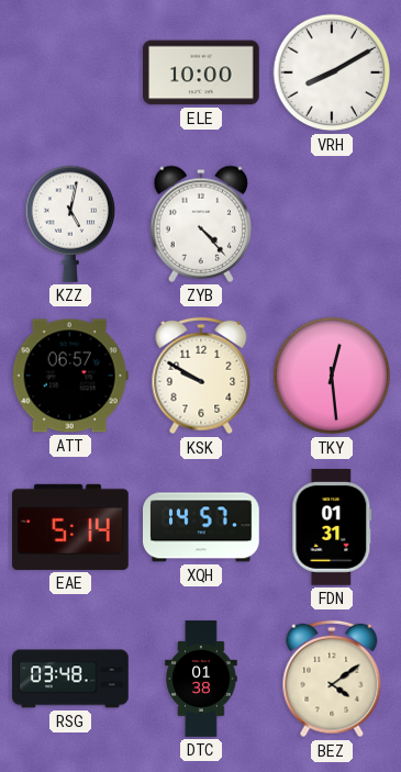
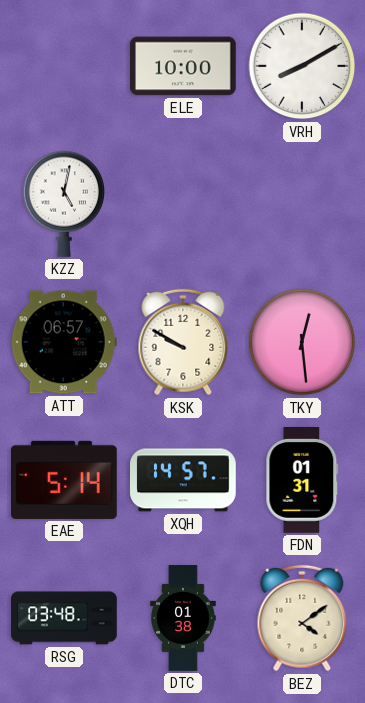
ZYB: 4:23 -> none
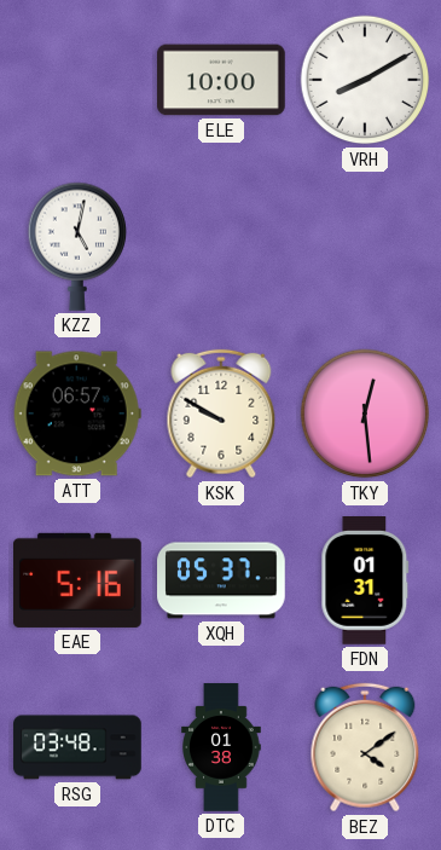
EAE: 5:14 -> 5:16
XQH: 14:57 -> 05:37
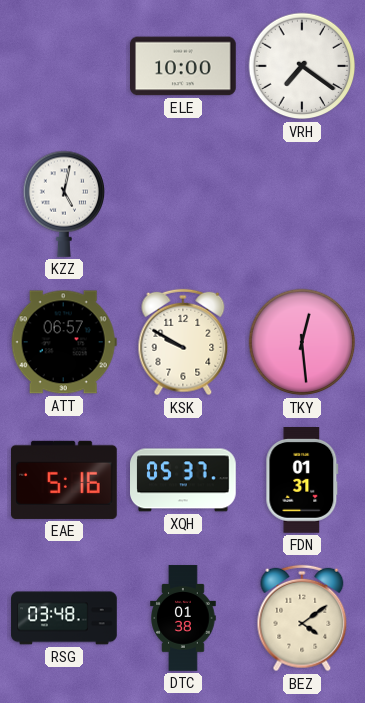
VRH: 8:10 -> 7:21
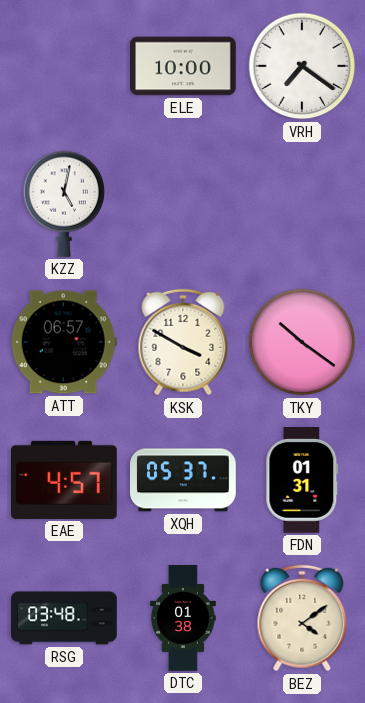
KSK: 9:50 -> 3:50
TKY: 12:29 -> 10:21
EAE: 5:16 -> 4:57
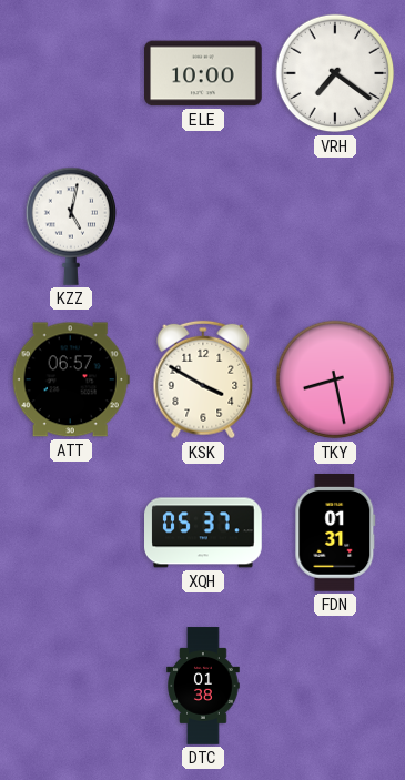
TKY: 10:21 -> 8:28
EAE: 4:57 -> none
RSG: 03:48 -> none
BEZ: 4:09 -> none
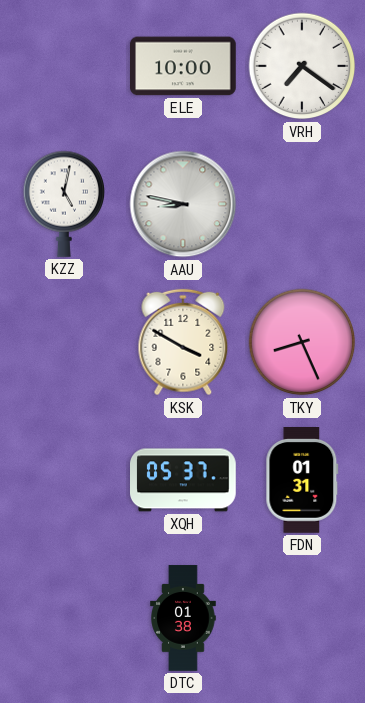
AAU: none -> 8:47
ATT: 06:57 -> none
TKY: 8:28 -> 8:26
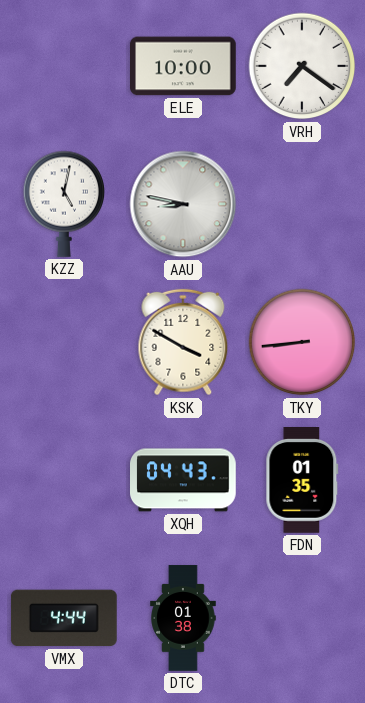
TKY: 8:26 -> 8:44
XQH: 05:37 -> 04:43
FDN: 01:31 -> 01:35
VMX: none -> 4:44
